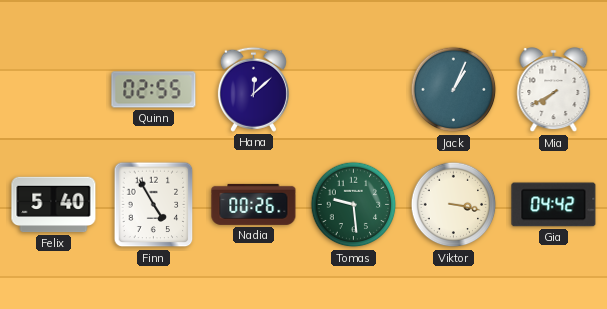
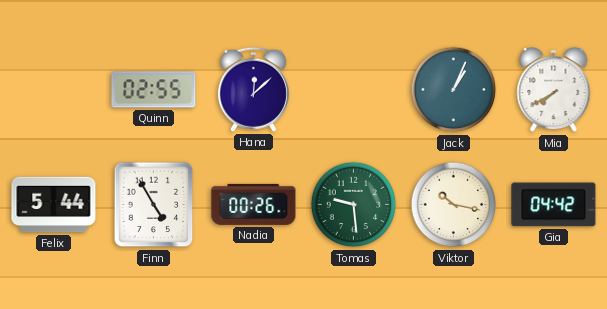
Felix: 5:40 -> 5:44
Viktor: 3:17 -> 10:17
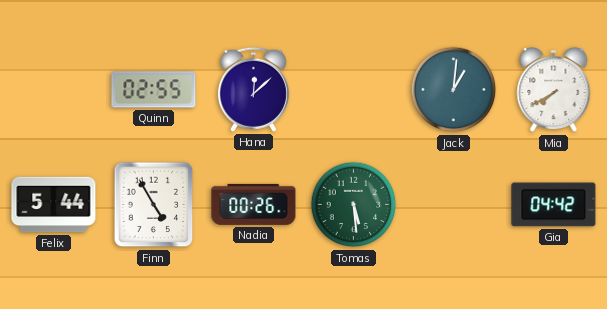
Jack: 1:04 -> 1:01
Tomas: 9:29 -> 5:29
Viktor: 10:17 -> none
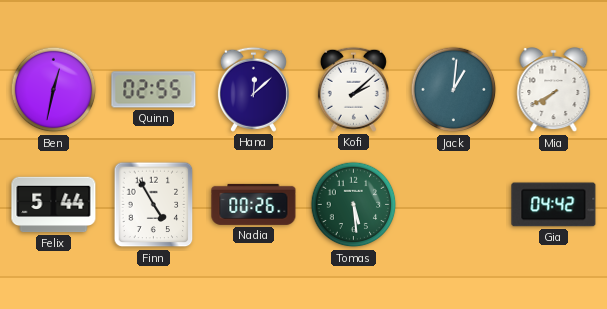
Ben: none -> 12:32
Kofi: none -> 2:08
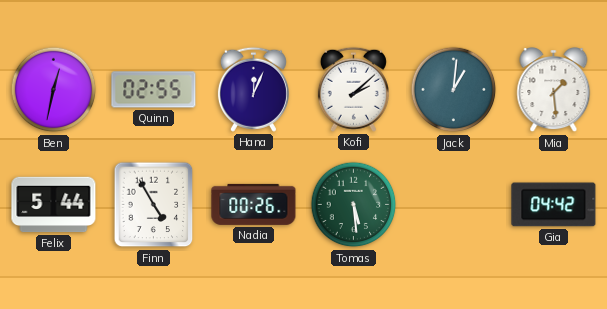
Hana: 12:08 -> 12:04
Mia: 7:40 -> 1:29
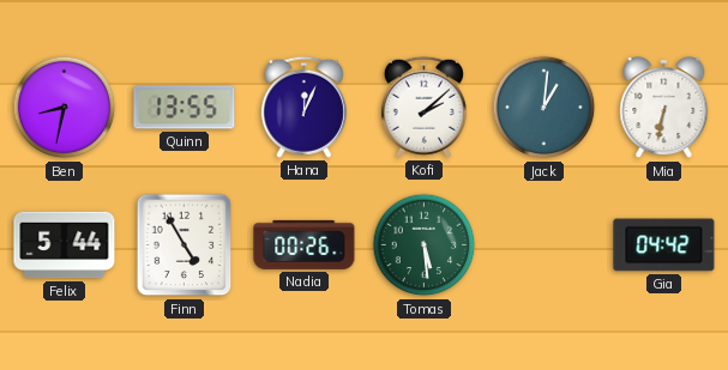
Ben: 12:32 -> 8:32
Quinn: 02:55 -> 13:55
Mia: 1:29 -> 6:32
